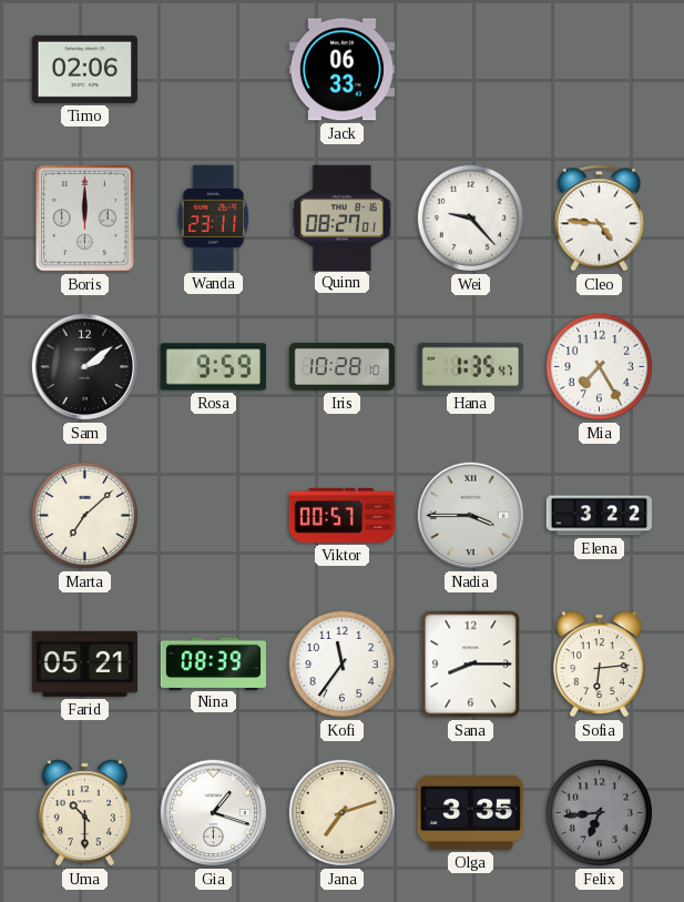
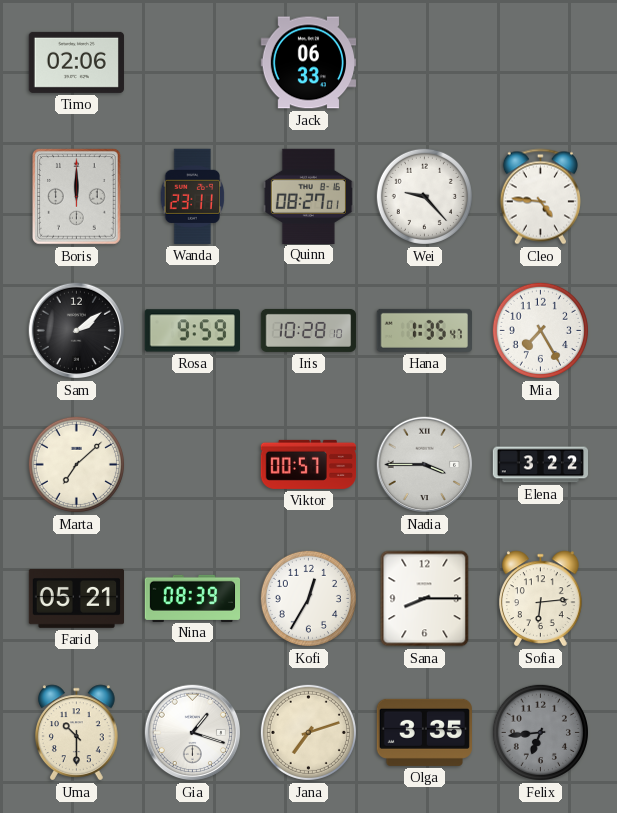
Kofi: 11:36 -> 12:35
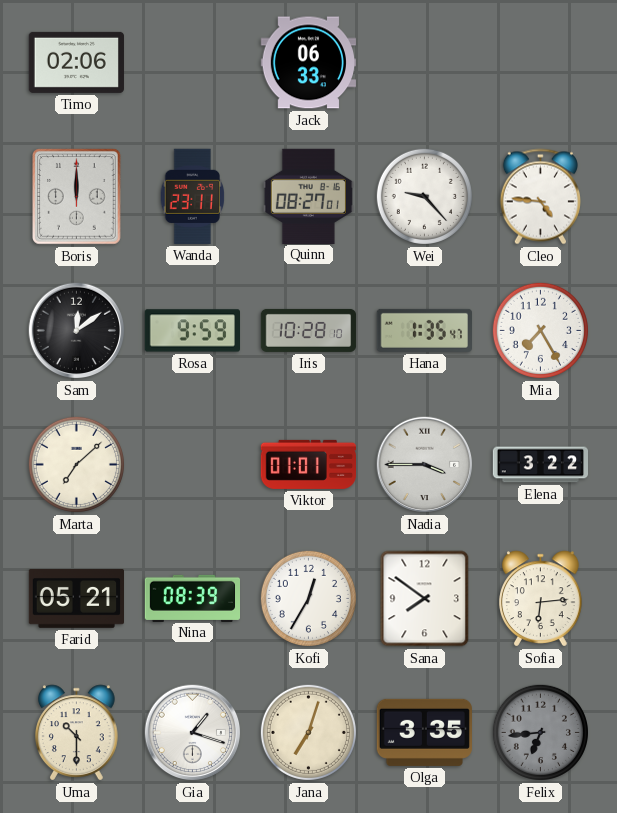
Sam: 2:09 -> 12:09
Viktor: 00:57 -> 01:01
Sana: 8:15 -> 7:51
Jana: 7:12 -> 7:03
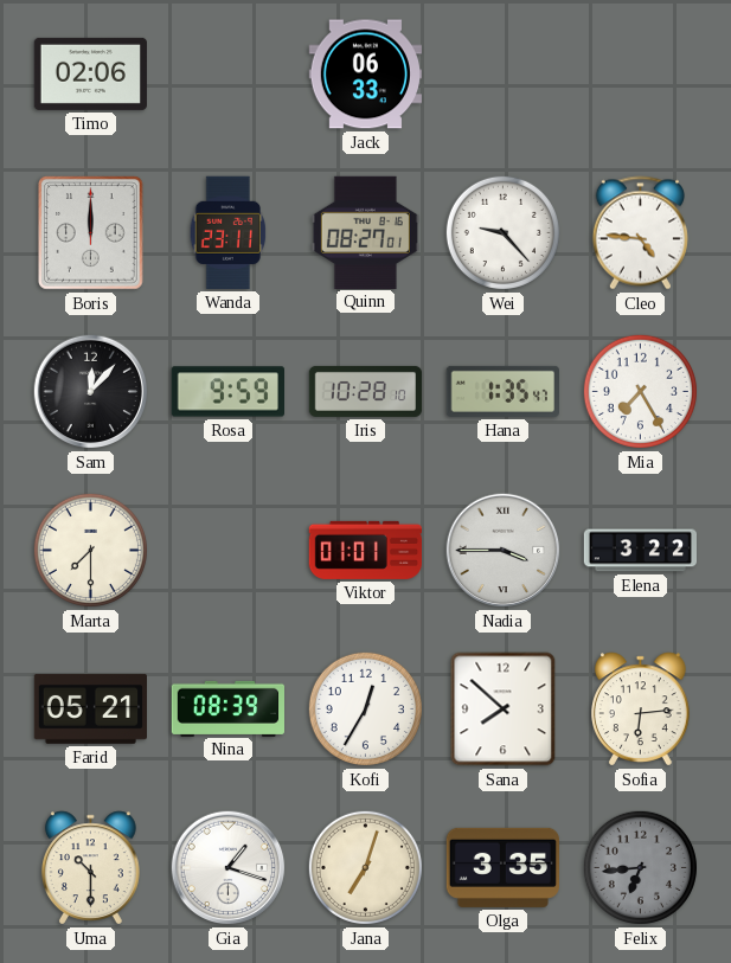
Sam: 12:09 -> 12:07
Marta: 7:08 -> 7:30
Sana: 7:51 -> 7:52
